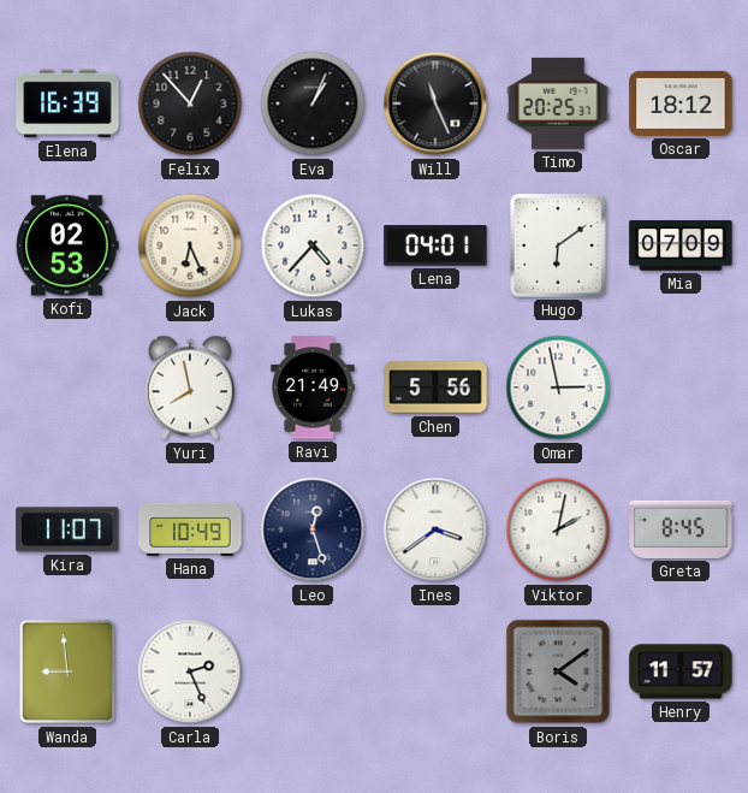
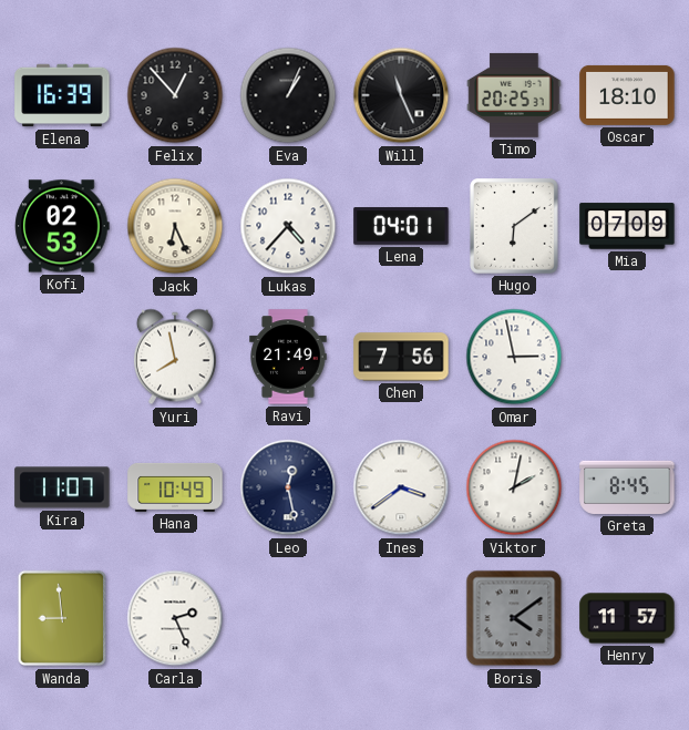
Oscar: 18:12 -> 18:10
Chen: 5:56 -> 7:56
Leo: 12:27 -> 12:28
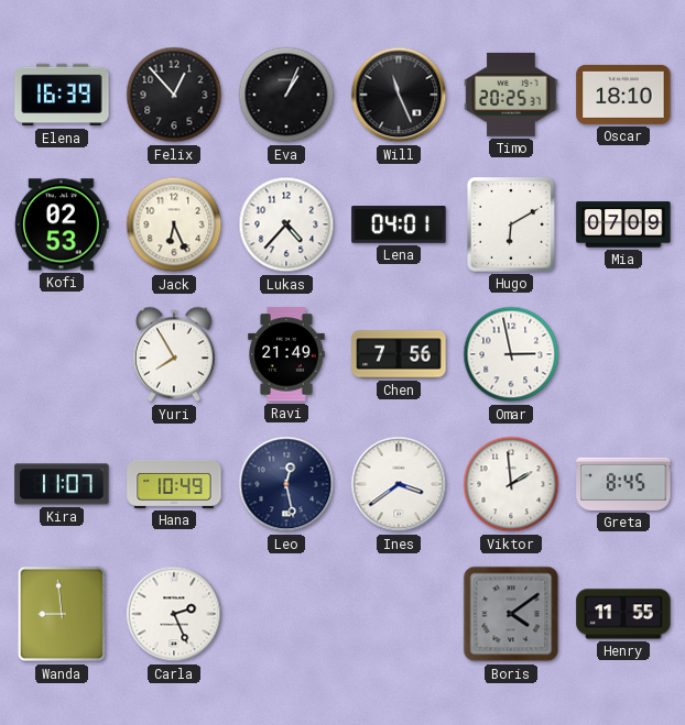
Hugo: 6:09 -> 6:10
Yuri: 7:58 -> 7:55
Viktor: 2:02 -> 1:59
Henry: 11:57 -> 11:55
